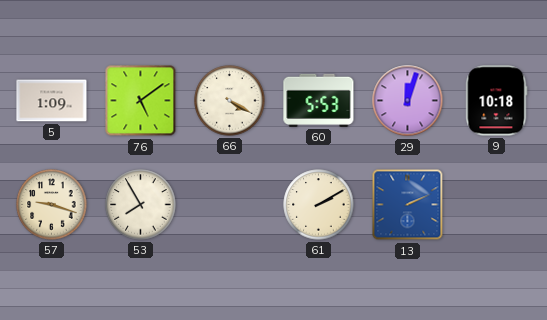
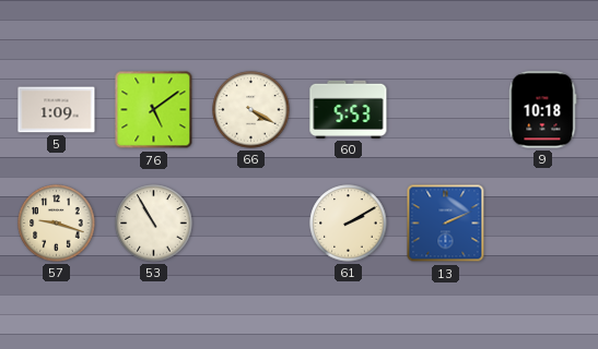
29: 12:03 -> none
53: 7:55 -> 10:55
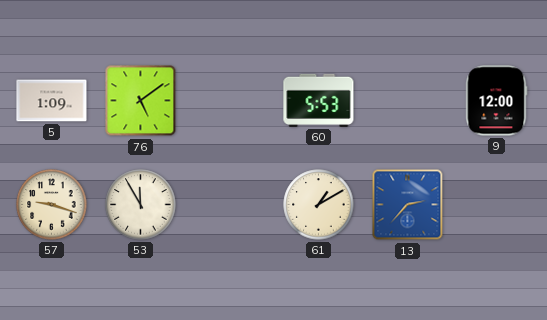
66: 4:20 -> none
9: 10:18 -> 12:00
53: 10:55 -> 11:55
61: 2:10 -> 1:10
13: 2:11 -> 2:37
